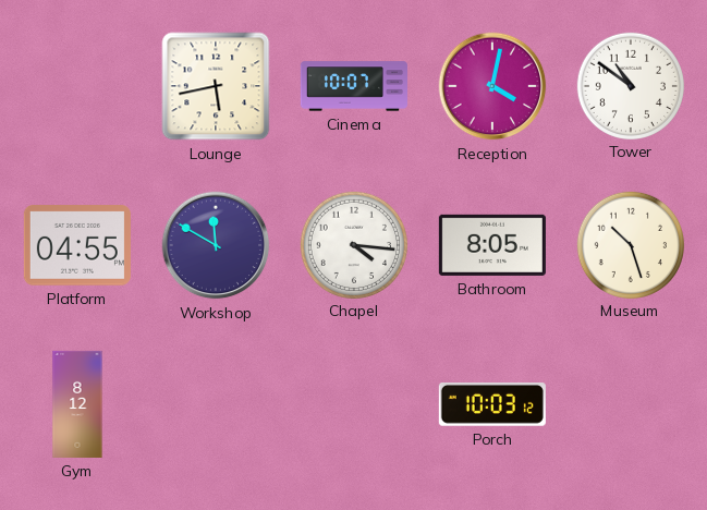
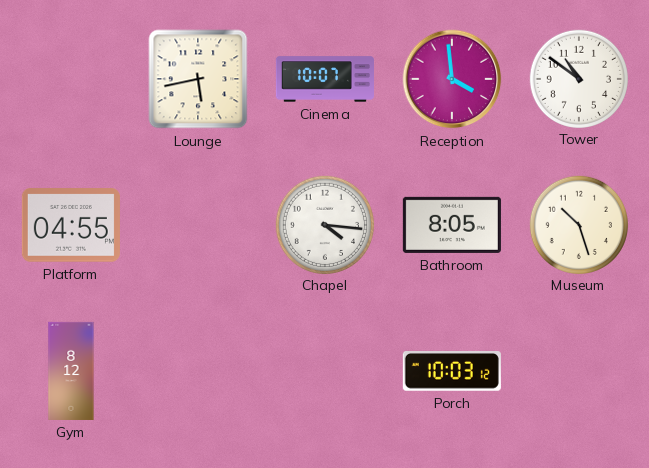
Reception: 4:02 -> 3:59
Workshop: 11:50 -> none
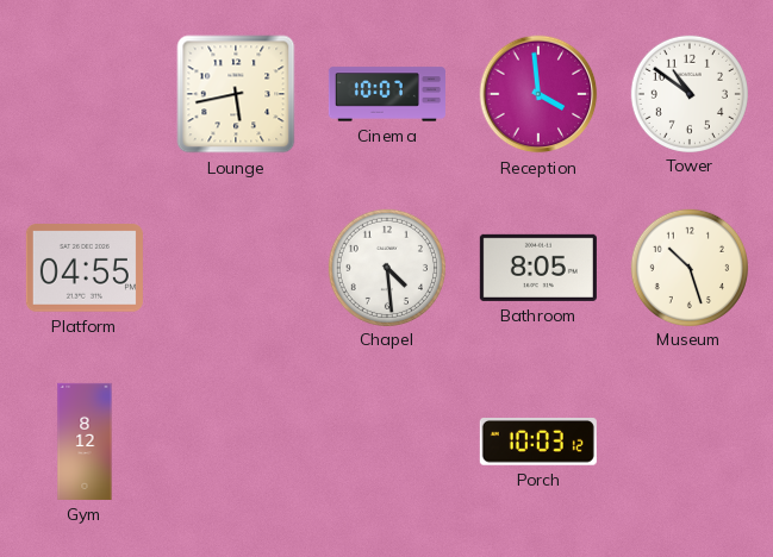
Chapel: 4:16 -> 4:29
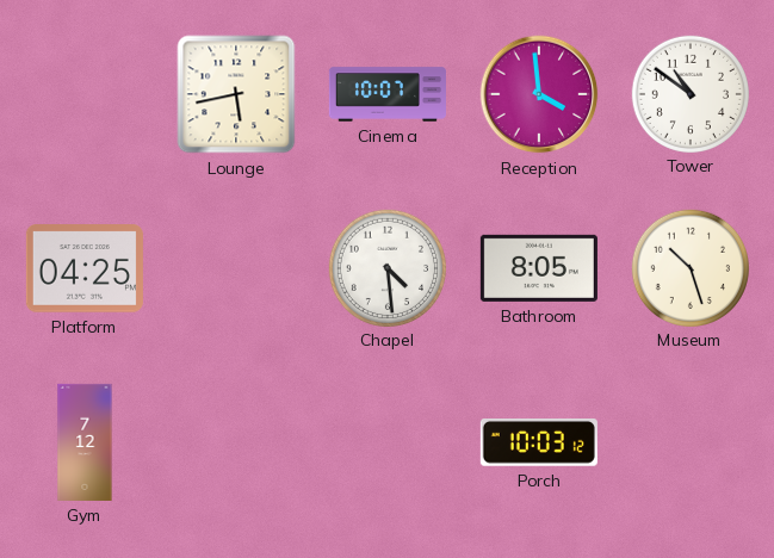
Platform: 04:55 -> 04:25
Gym: 8:12 -> 7:12
